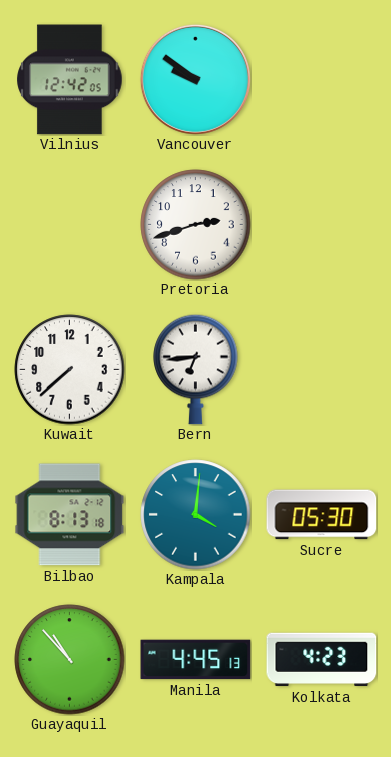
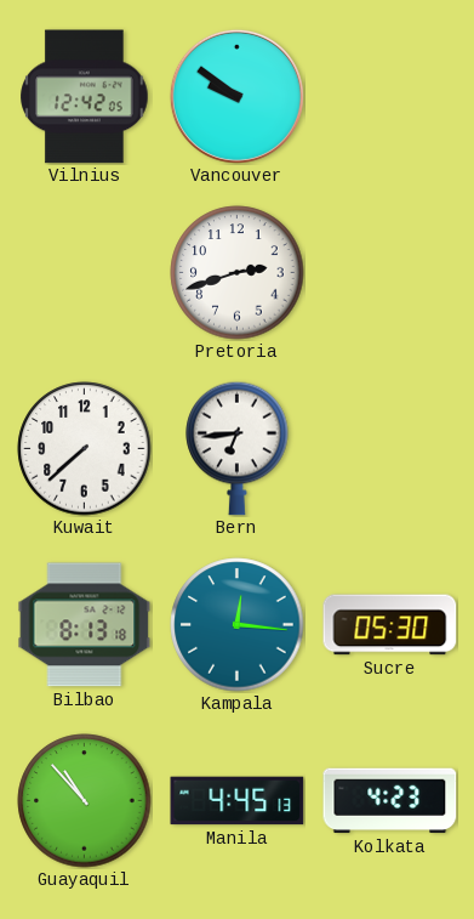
Kampala: 4:01 -> 12:16
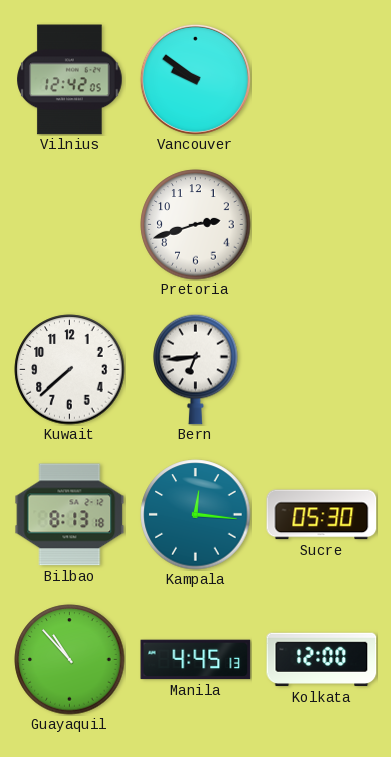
Kolkata: 4:23 -> 12:00
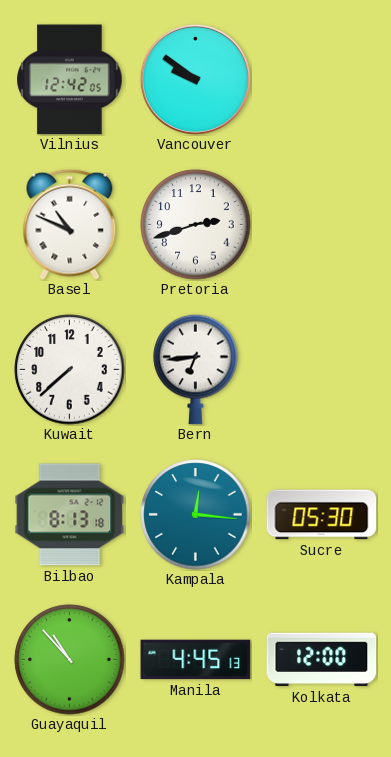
Basel: none -> 10:49
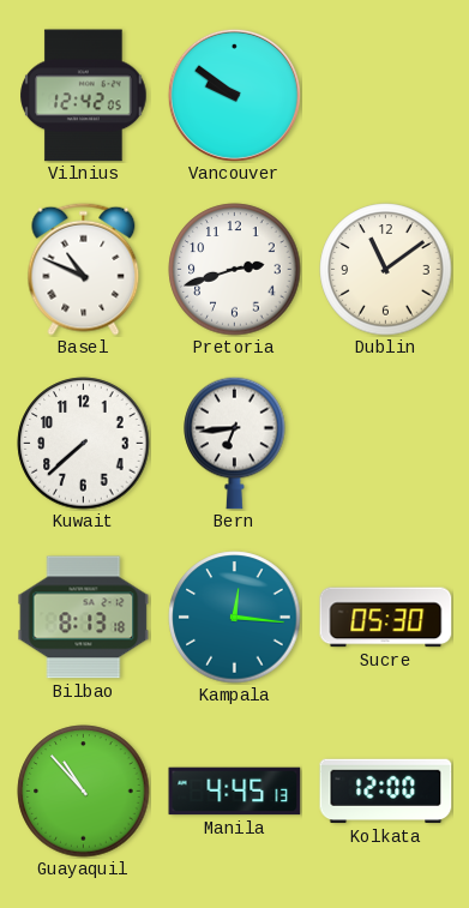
Dublin: none -> 11:09
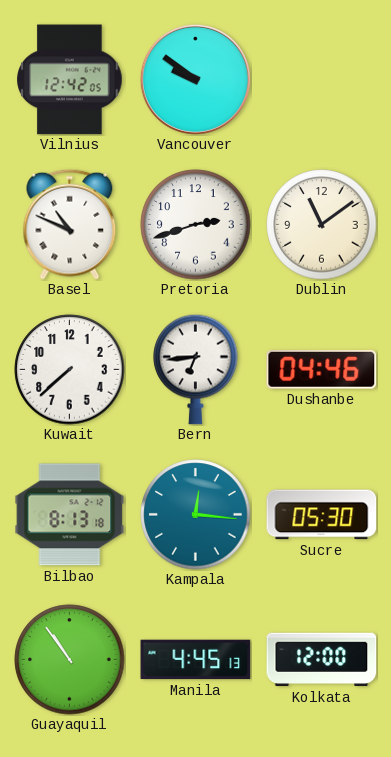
Dushanbe: none -> 04:46
Guayaquil: 10:53 -> 10:54
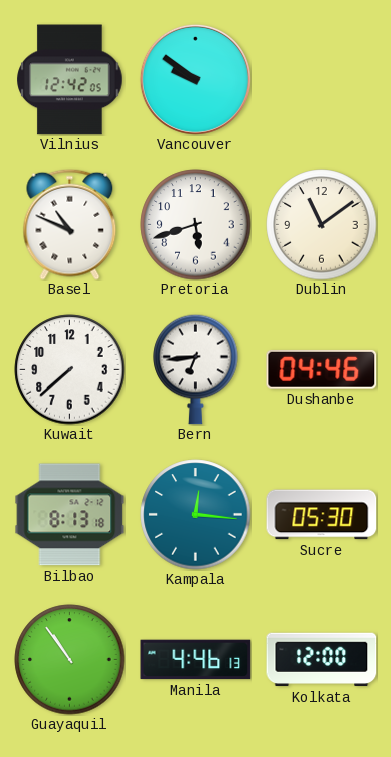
Pretoria: 2:42 -> 5:42
Manila: 4:45 -> 4:46
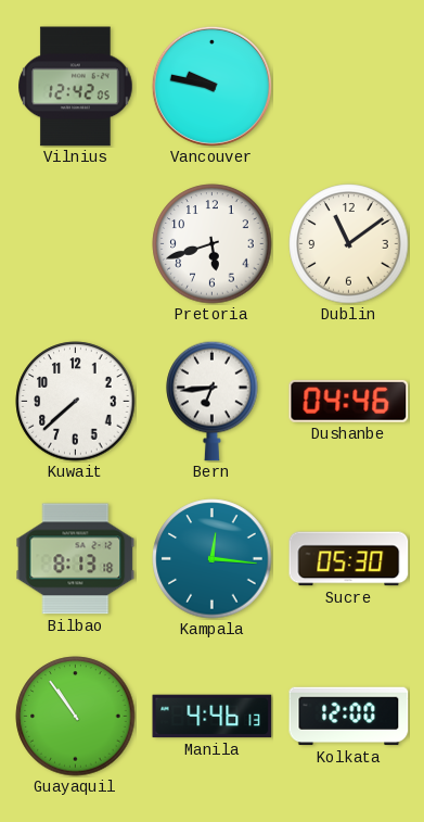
Vancouver: 9:51 -> 9:47
Basel: 10:49 -> none
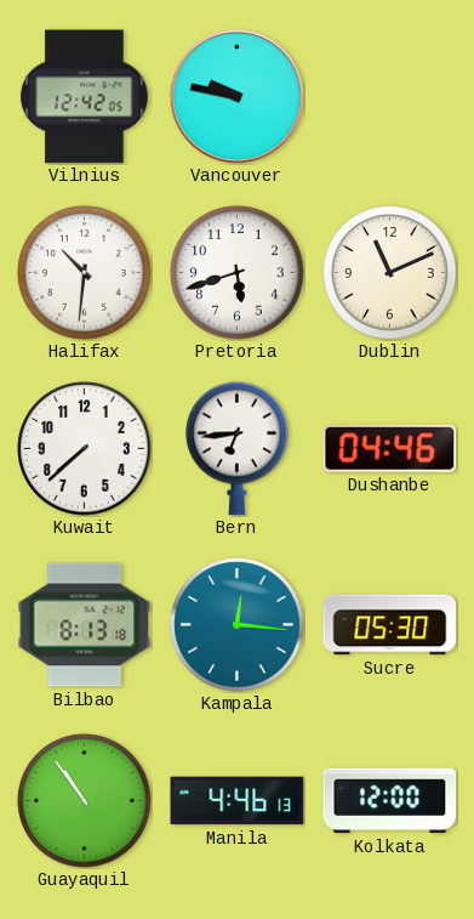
Halifax: none -> 10:31
Dublin: 11:09 -> 11:11
